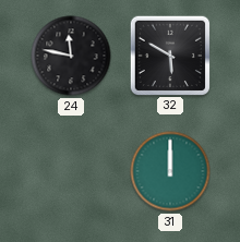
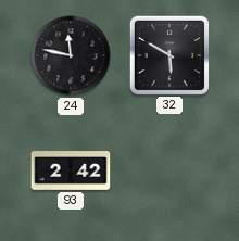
93: none -> 2:42
31: 12:00 -> none
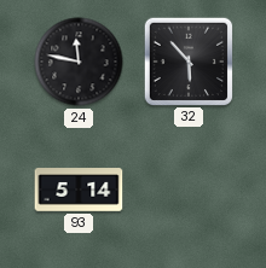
32: 5:50 -> 5:53
93: 2:42 -> 5:14
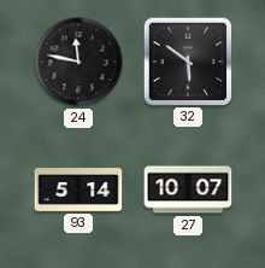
32: 5:53 -> 5:51
27: none -> 10:07
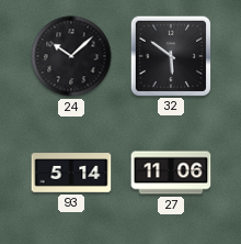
24: 11:47 -> 10:08
27: 10:07 -> 11:06
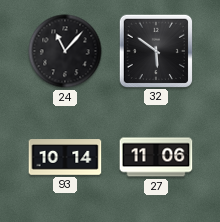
24: 10:08 -> 11:07
93: 5:14 -> 10:14
